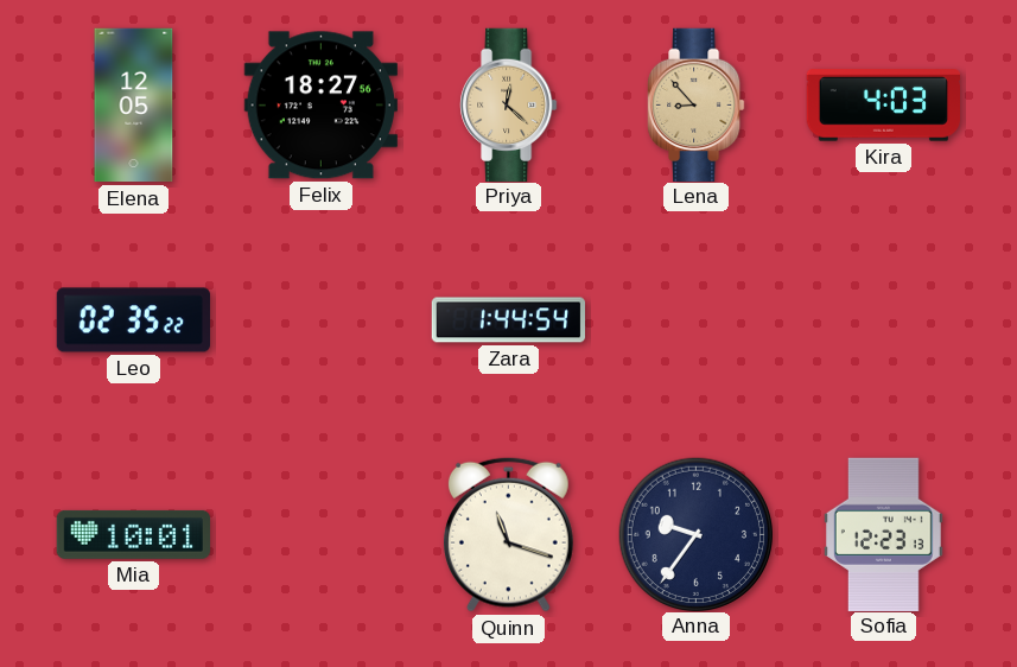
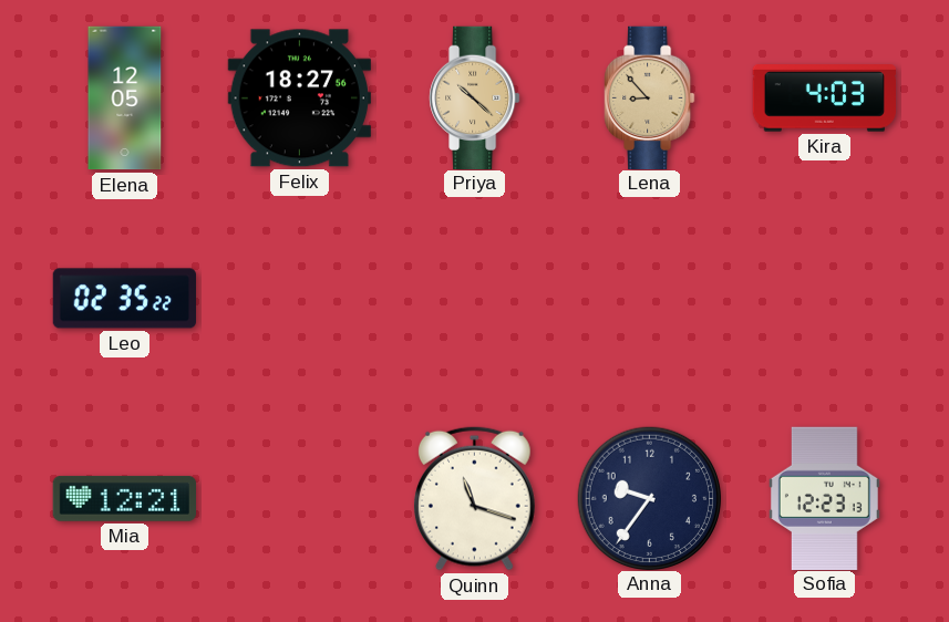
Priya: 12:22 -> 10:22
Zara: 1:44 -> none
Mia: 10:01 -> 12:21
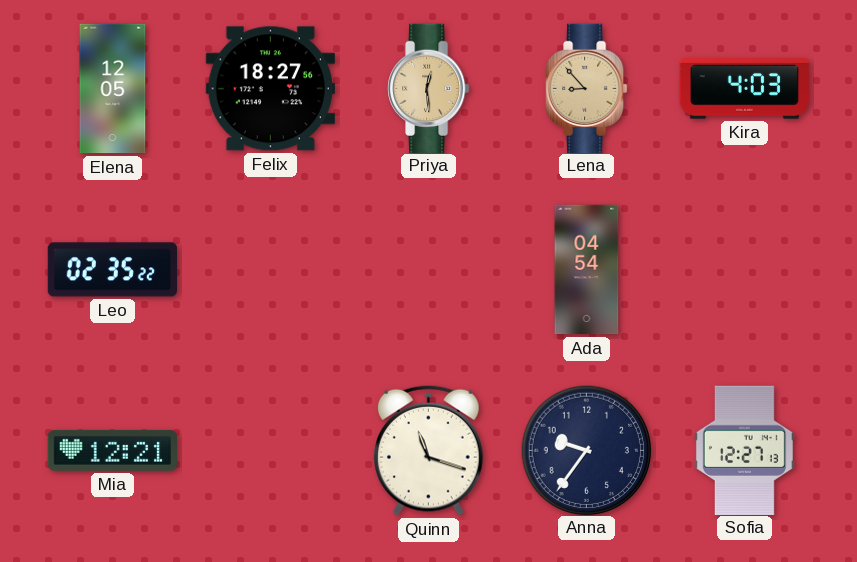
Priya: 10:22 -> 12:29
Ada: none -> 04:54
Sofia: 12:23 -> 12:27
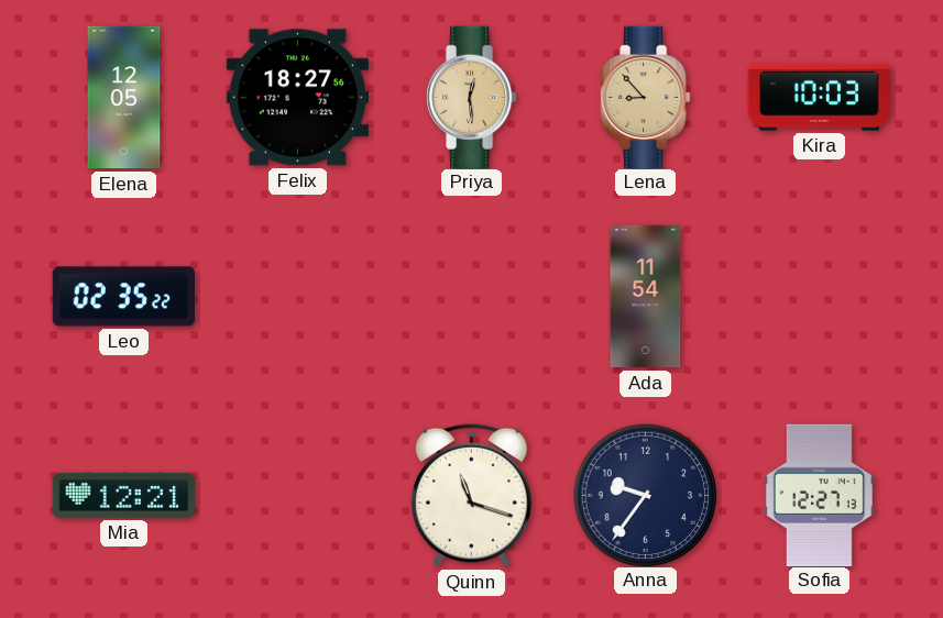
Kira: 4:03 -> 10:03
Ada: 04:54 -> 11:54
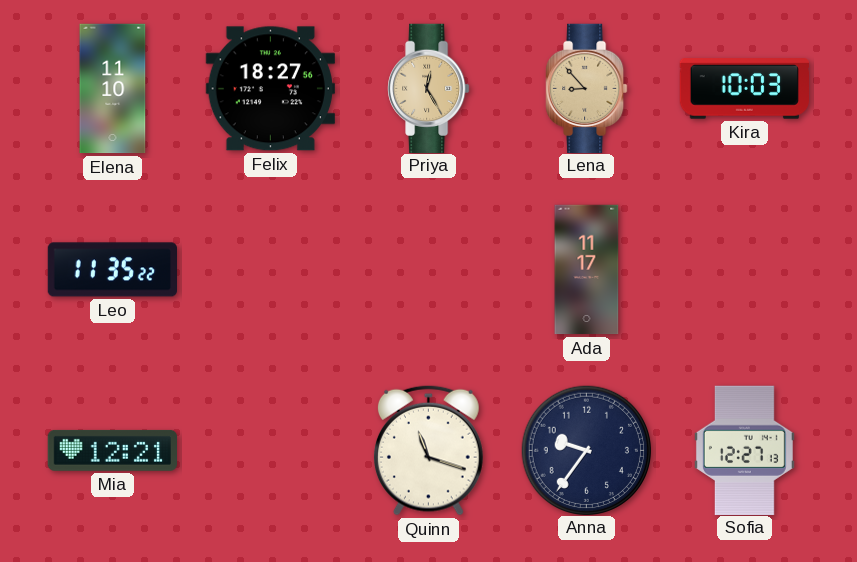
Elena: 12:05 -> 11:10
Priya: 12:29 -> 12:25
Leo: 02:35 -> 11:35
Ada: 11:54 -> 11:17
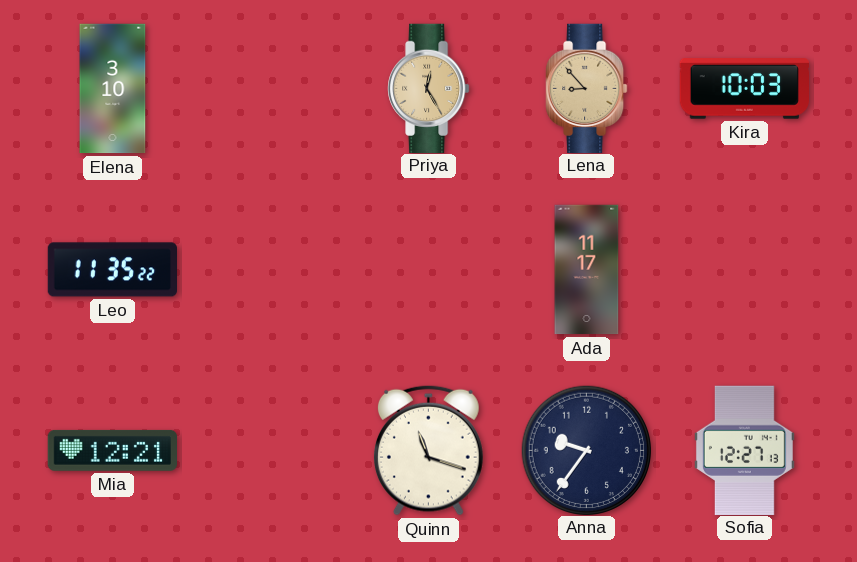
Elena: 11:10 -> 3:10
Felix: 18:27 -> none
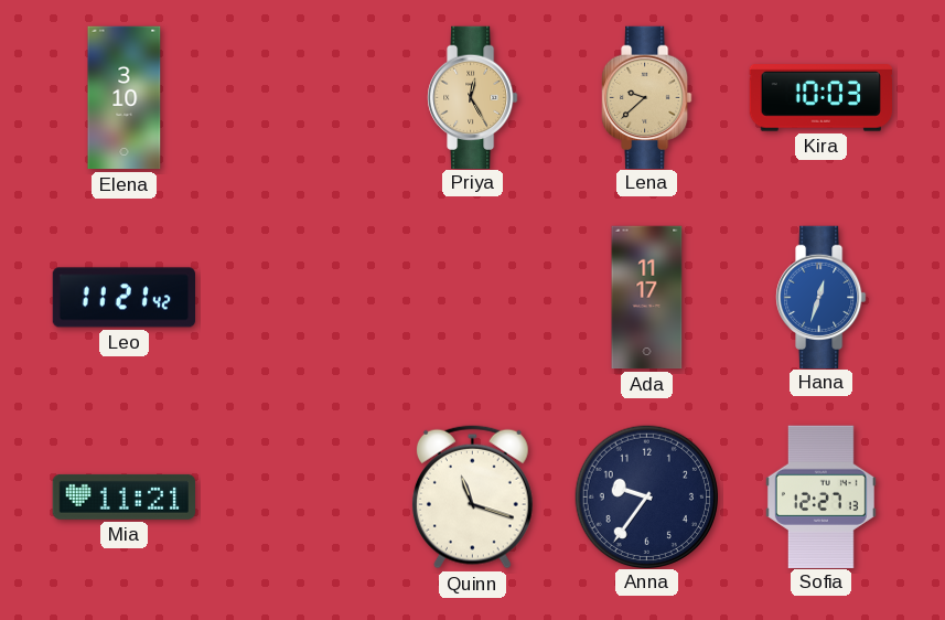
Lena: 8:53 -> 9:38
Leo: 11:35 -> 11:21
Hana: none -> 12:33
Mia: 12:21 -> 11:21
